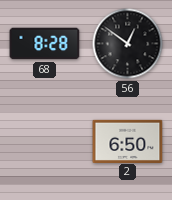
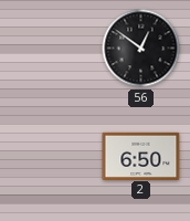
68: 8:28 -> none
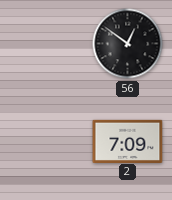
2: 6:50 -> 7:09
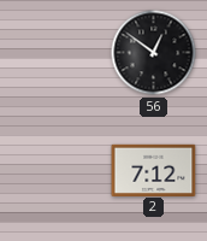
2: 7:09 -> 7:12
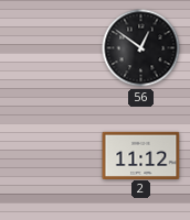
2: 7:12 -> 11:12
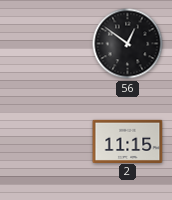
2: 11:12 -> 11:15
